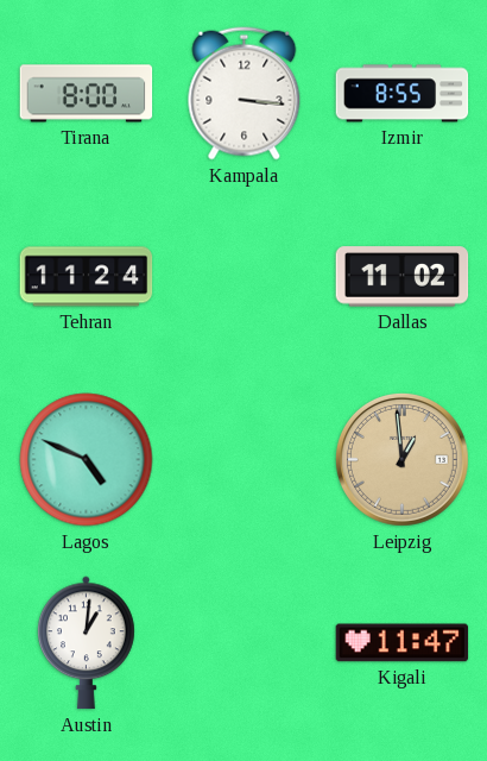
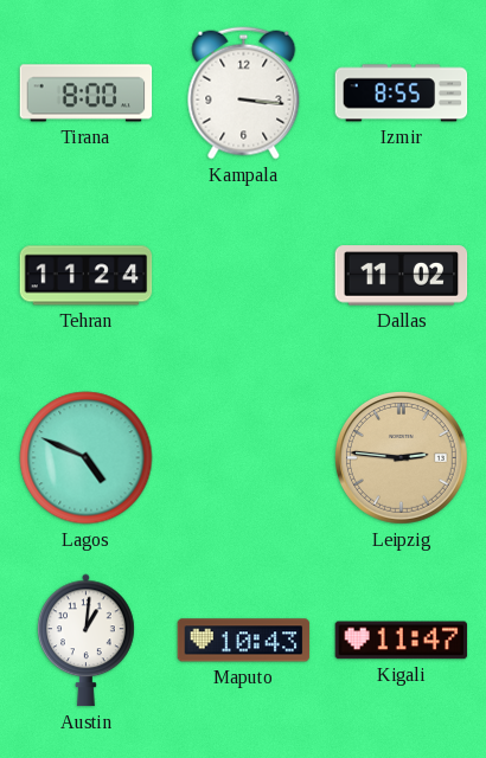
Leipzig: 12:59 -> 2:46
Maputo: none -> 10:43
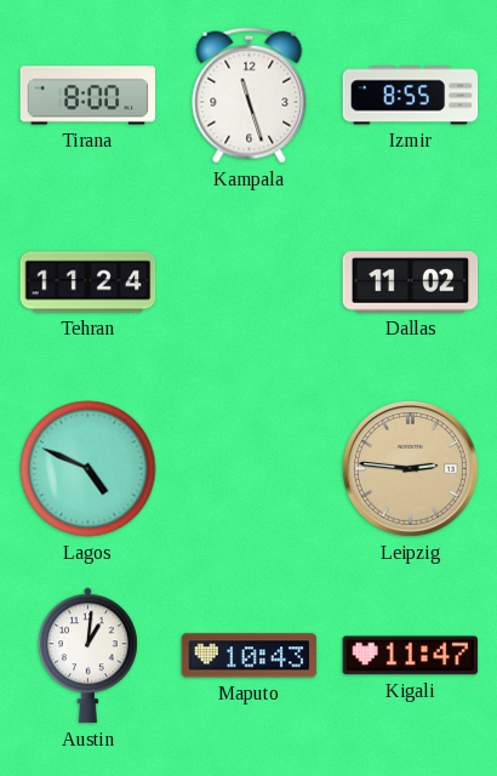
Kampala: 3:16 -> 11:27
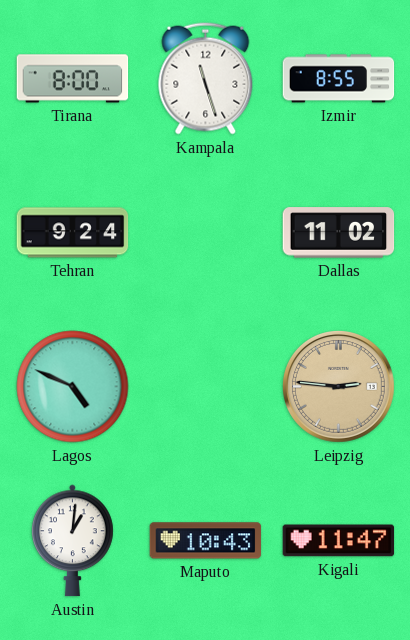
Tehran: 11:24 -> 9:24
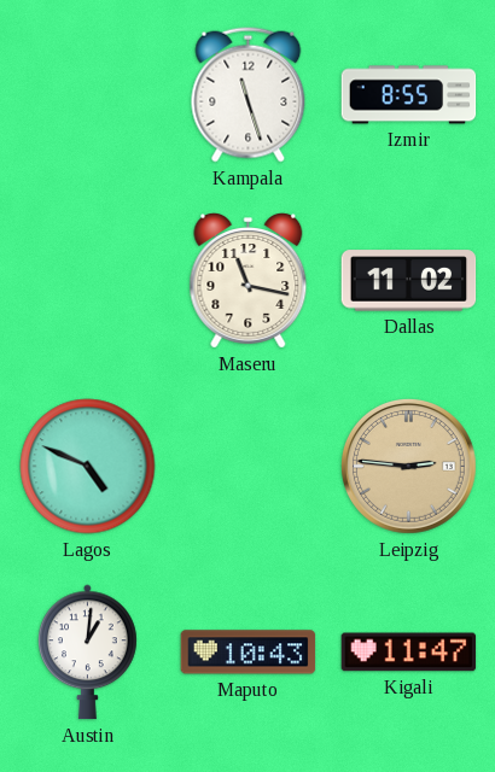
Tirana: 8:00 -> none
Tehran: 9:24 -> none
Maseru: none -> 11:17
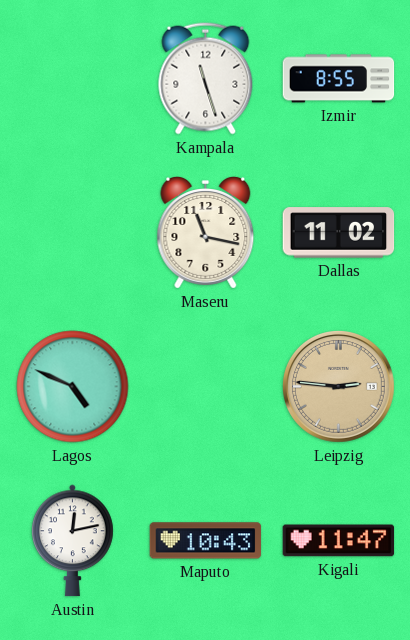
Austin: 1:01 -> 12:13
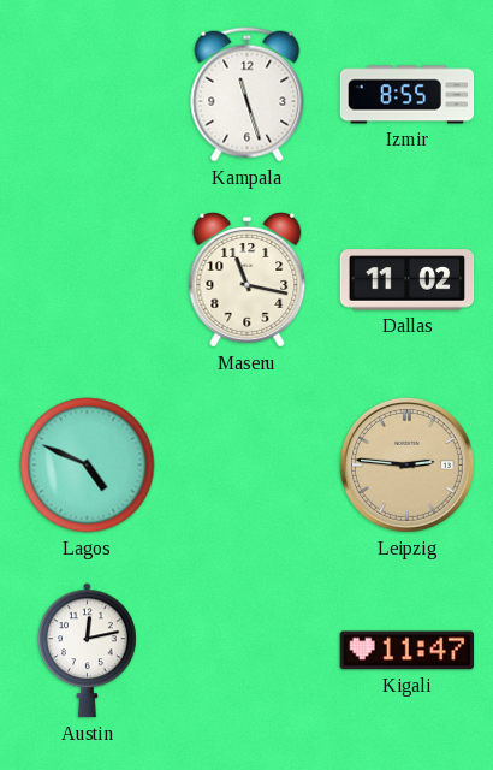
Maputo: 10:43 -> none
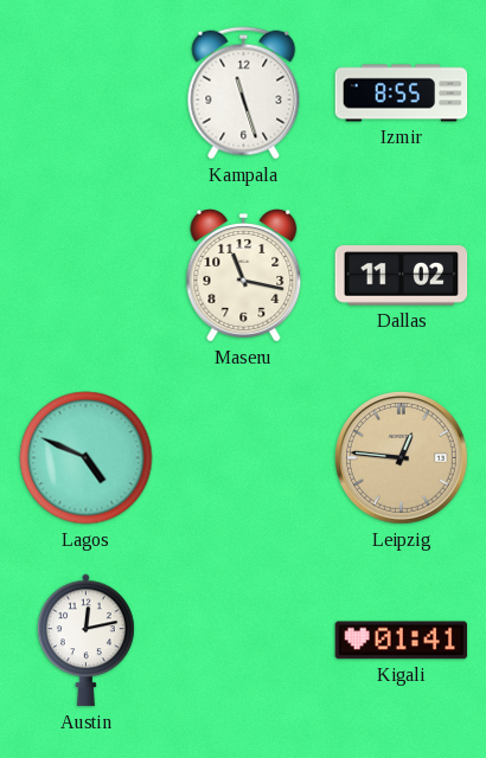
Leipzig: 2:46 -> 12:46
Kigali: 11:47 -> 01:41
